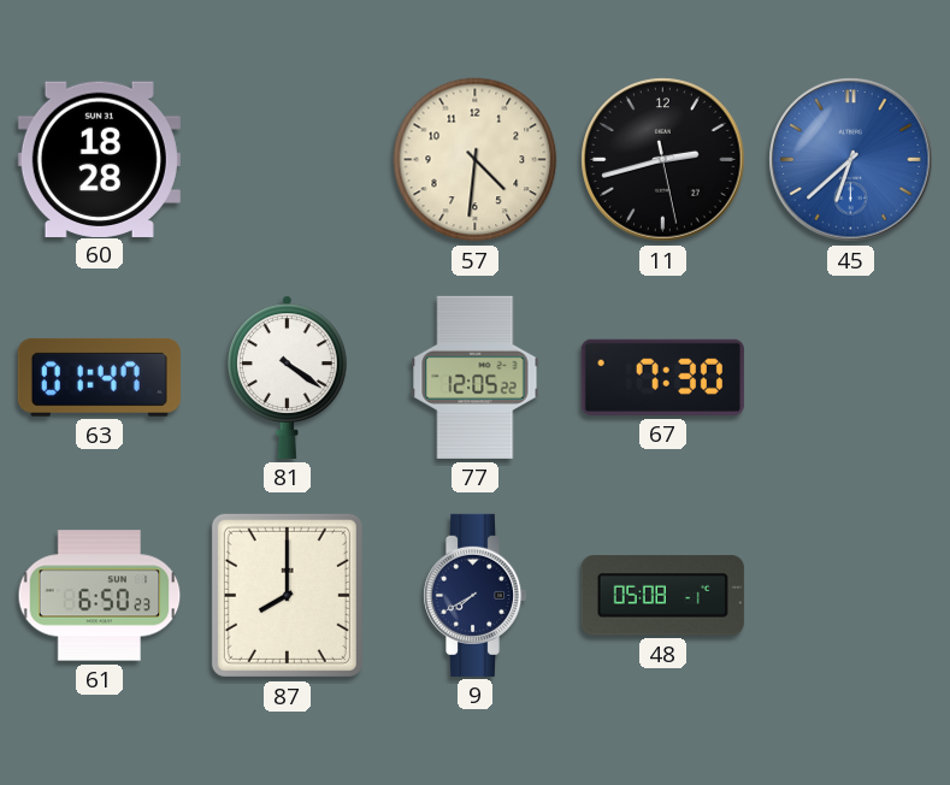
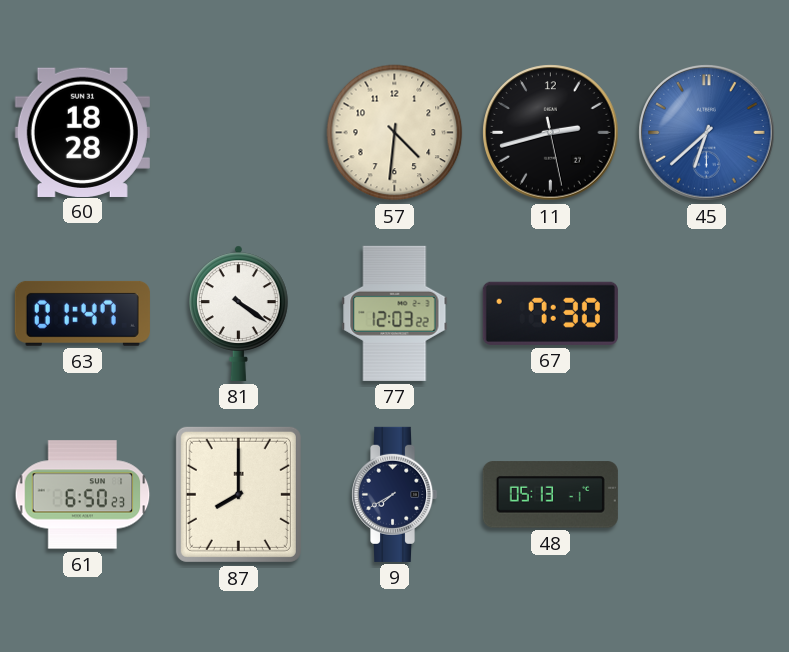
77: 12:05 -> 12:03
48: 05:08 -> 05:13
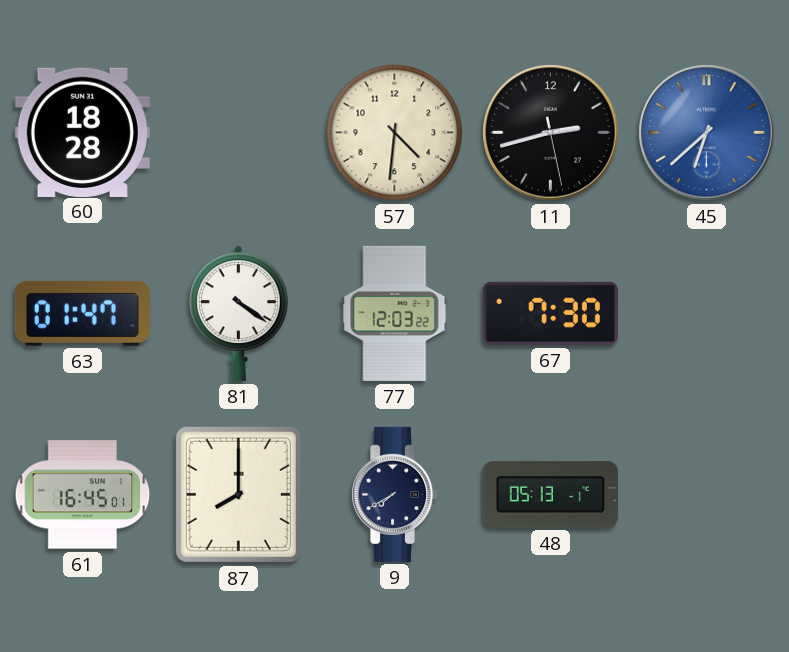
61: 6:50 -> 16:45
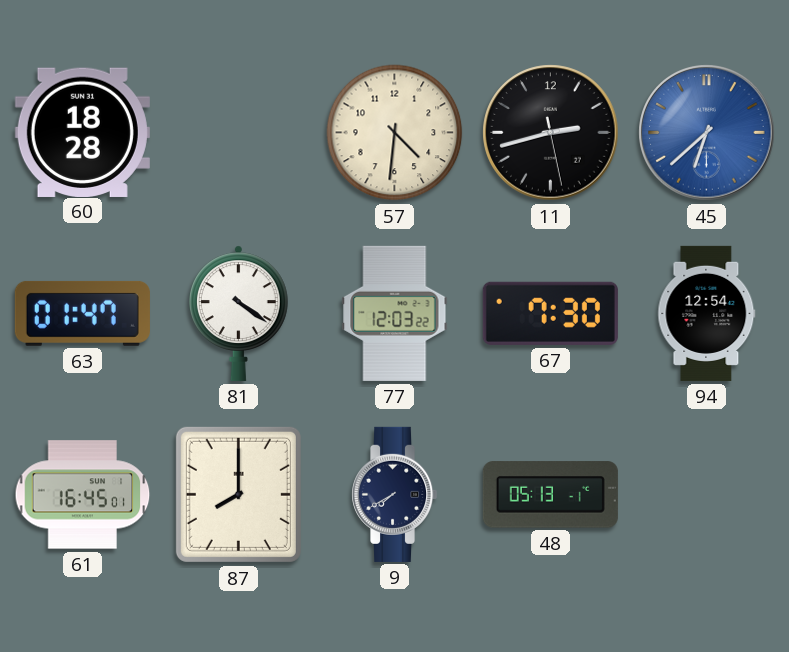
94: none -> 12:54
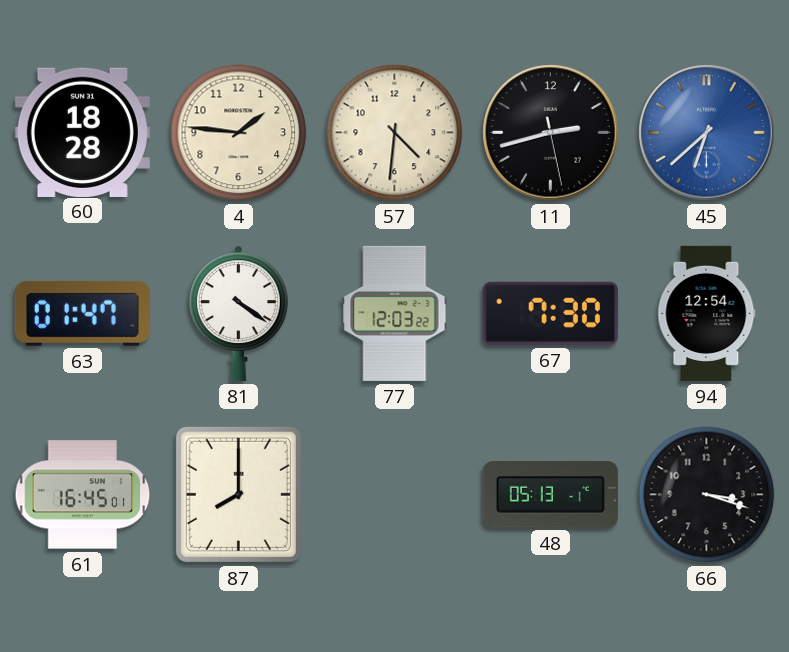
4: none -> 1:46
9: 7:40 -> none
66: none -> 3:18
